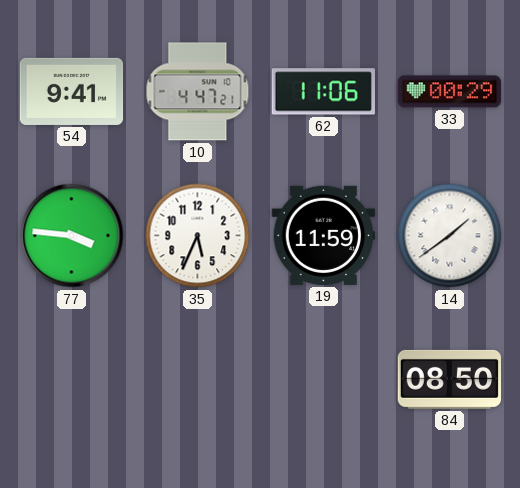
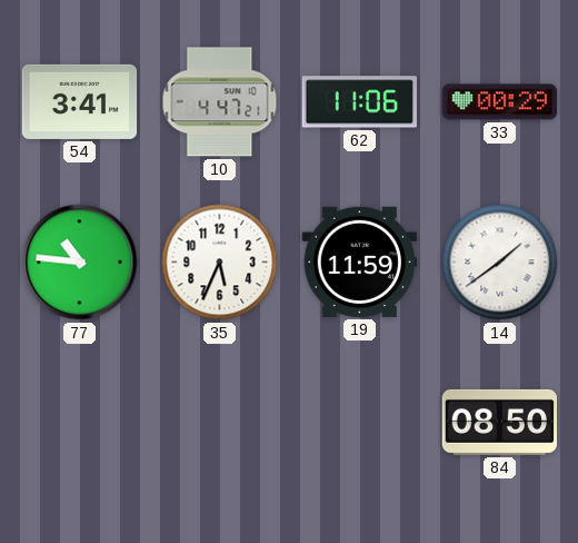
54: 9:41 -> 3:41
77: 3:46 -> 10:46
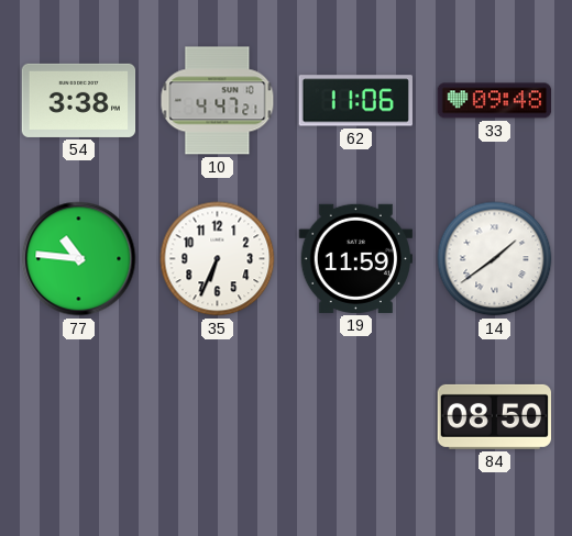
54: 3:41 -> 3:38
33: 00:29 -> 09:48
35: 5:34 -> 6:34
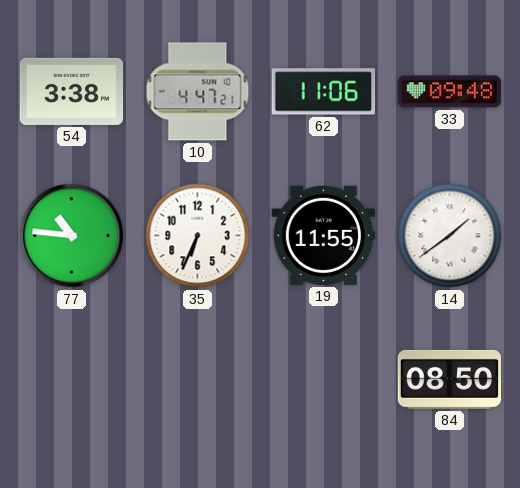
19: 11:59 -> 11:55
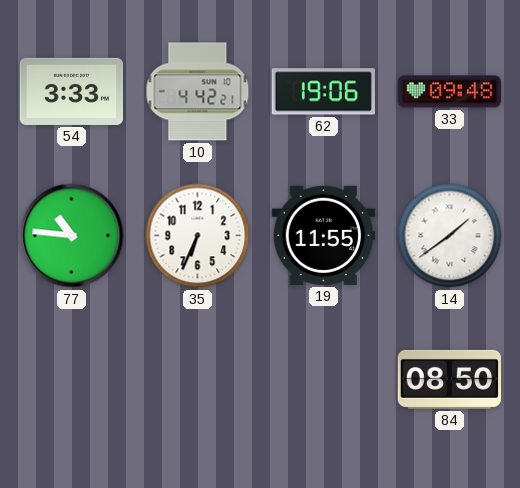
54: 3:38 -> 3:33
10: 4:47 -> 4:42
62: 11:06 -> 19:06
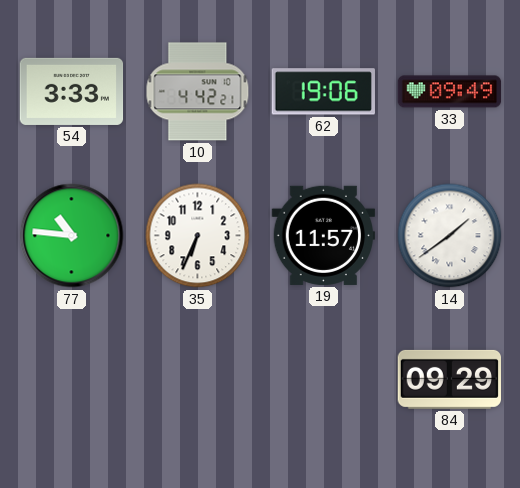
33: 09:48 -> 09:49
19: 11:55 -> 11:57
84: 08:50 -> 09:29
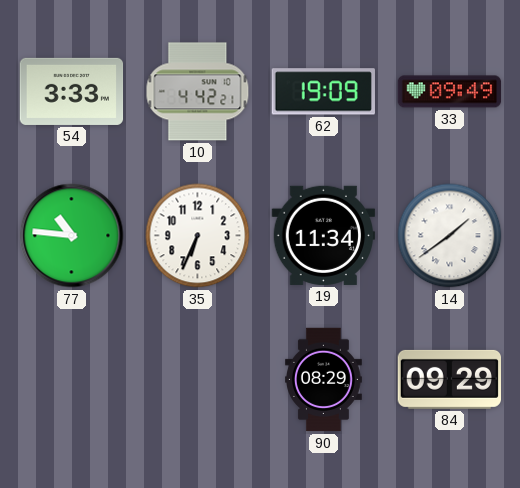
62: 19:06 -> 19:09
19: 11:57 -> 11:34
90: none -> 08:29
